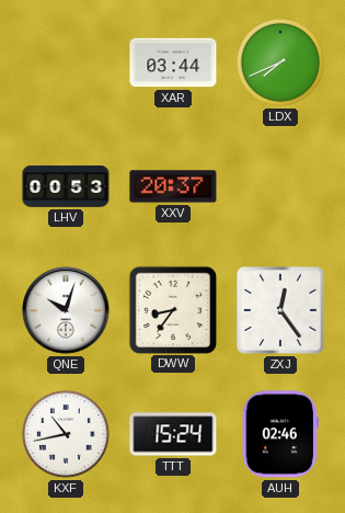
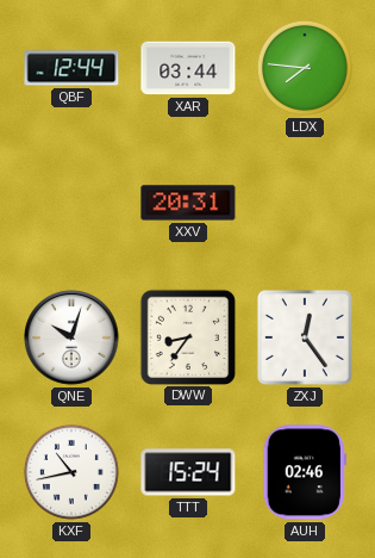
QBF: none -> 12:44
LDX: 7:41 -> 7:46
LHV: 00:53 -> none
XXV: 20:37 -> 20:31
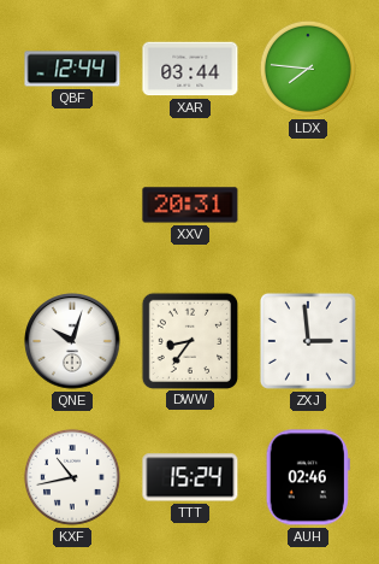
ZXJ: 12:24 -> 2:59
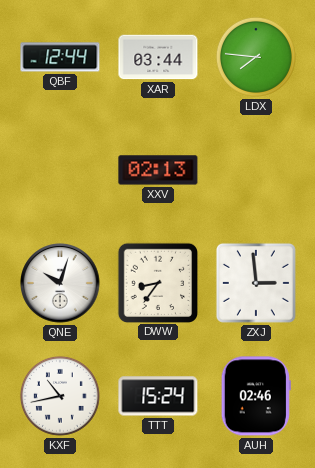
XXV: 20:31 -> 02:13
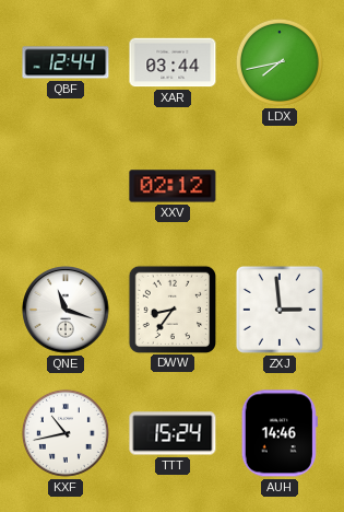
LDX: 7:46 -> 7:43
XXV: 02:13 -> 02:12
QNE: 10:03 -> 11:18
AUH: 02:46 -> 14:46
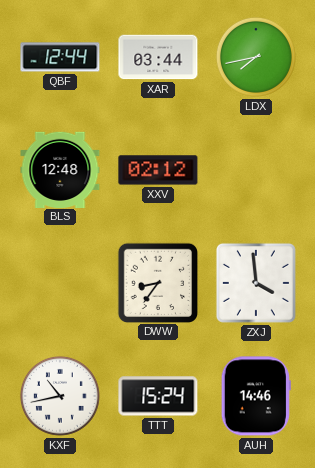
BLS: none -> 12:48
QNE: 11:18 -> none
ZXJ: 2:59 -> 3:59
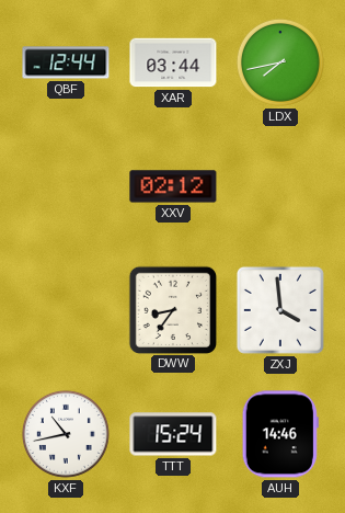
BLS: 12:48 -> none
